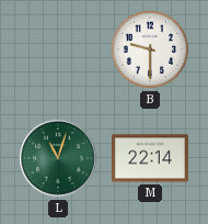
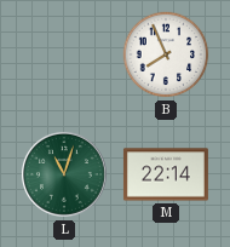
B: 9:30 -> 7:56
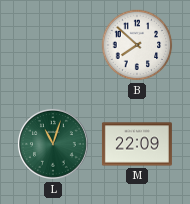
B: 7:56 -> 7:52
M: 22:14 -> 22:09
